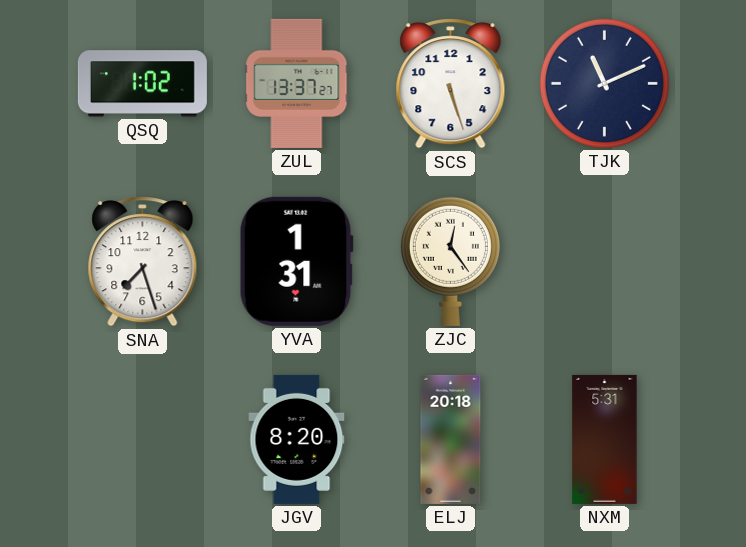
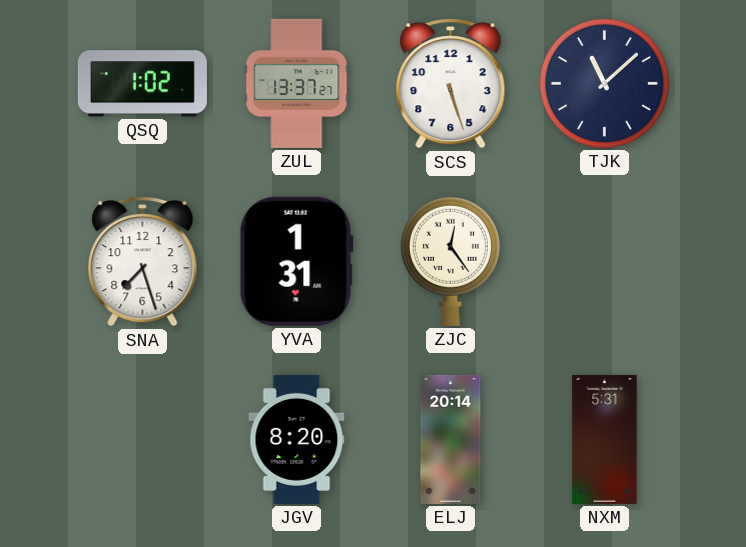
TJK: 11:11 -> 11:08
ELJ: 20:18 -> 20:14
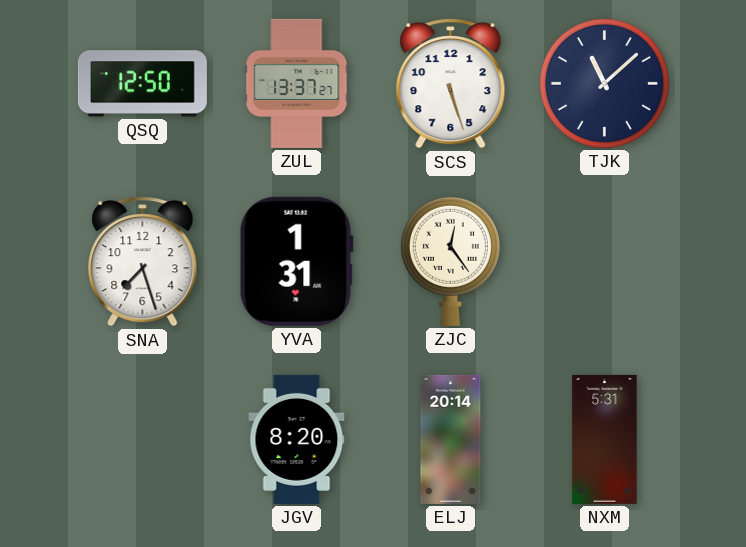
QSQ: 1:02 -> 12:50
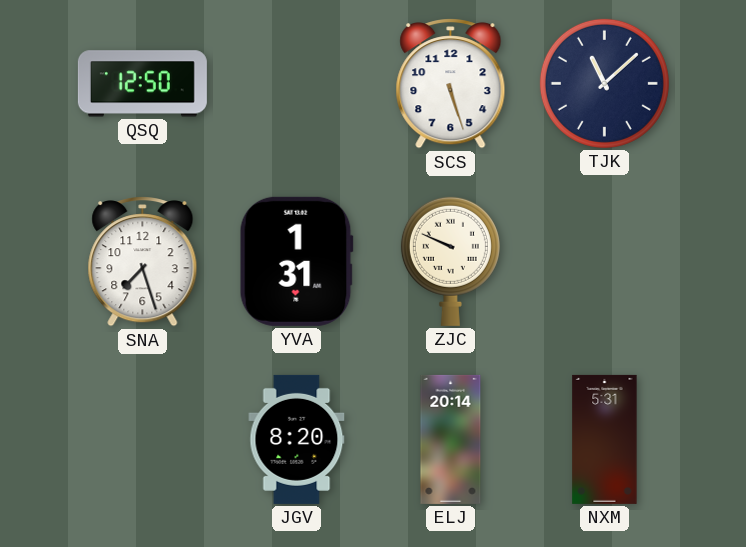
ZUL: 13:37 -> none
ZJC: 12:24 -> 9:49
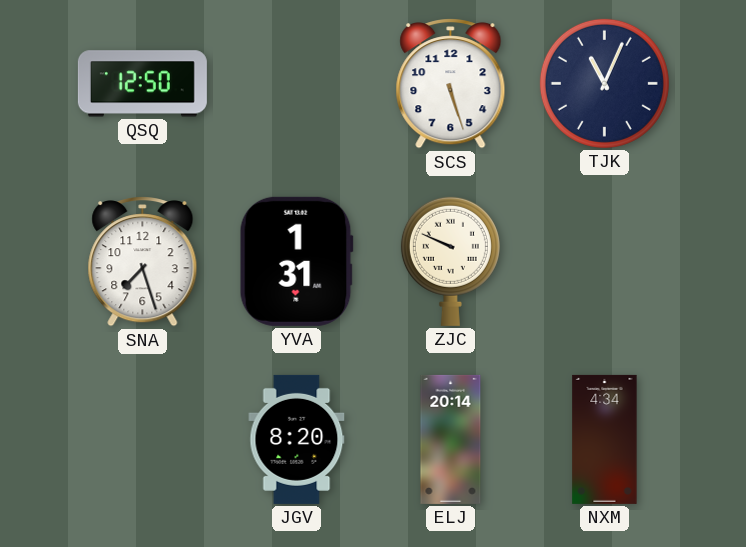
TJK: 11:08 -> 11:04
NXM: 5:31 -> 4:34
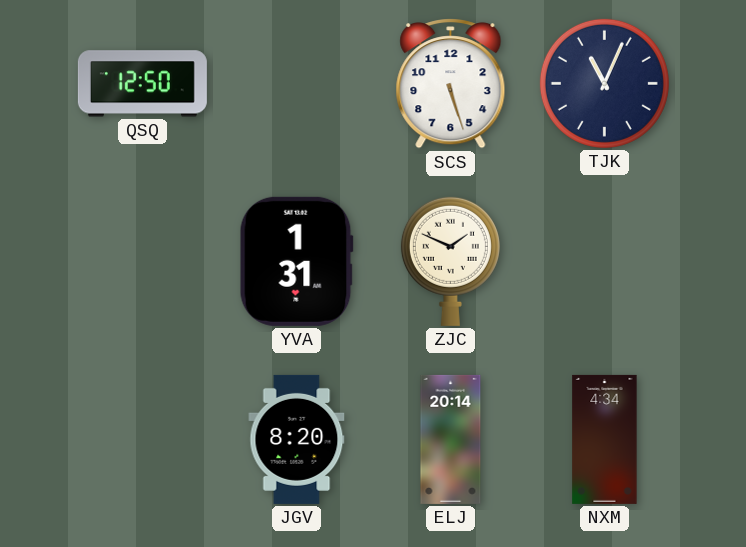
SNA: 7:27 -> none
ZJC: 9:49 -> 1:49
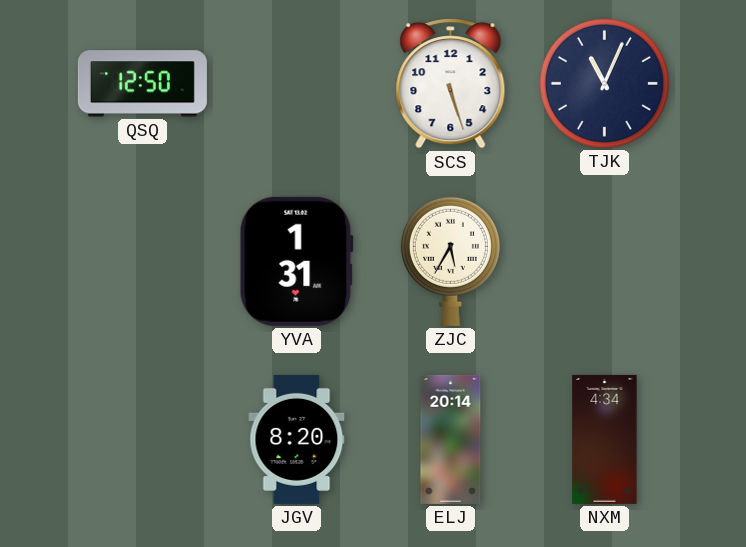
ZJC: 1:49 -> 5:35
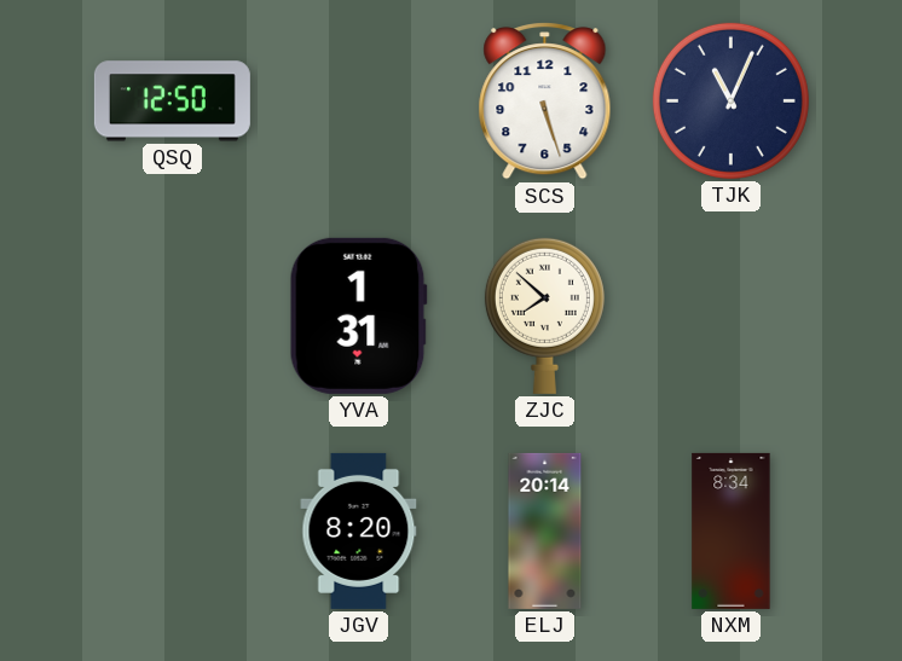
ZJC: 5:35 -> 7:52
NXM: 4:34 -> 8:34
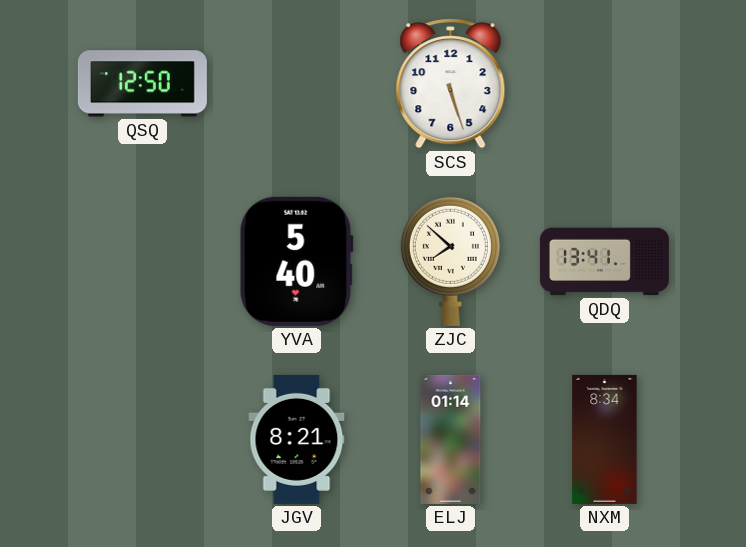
TJK: 11:04 -> none
YVA: 1:31 -> 5:40
QDQ: none -> 13:41
JGV: 8:20 -> 8:21
ELJ: 20:14 -> 01:14
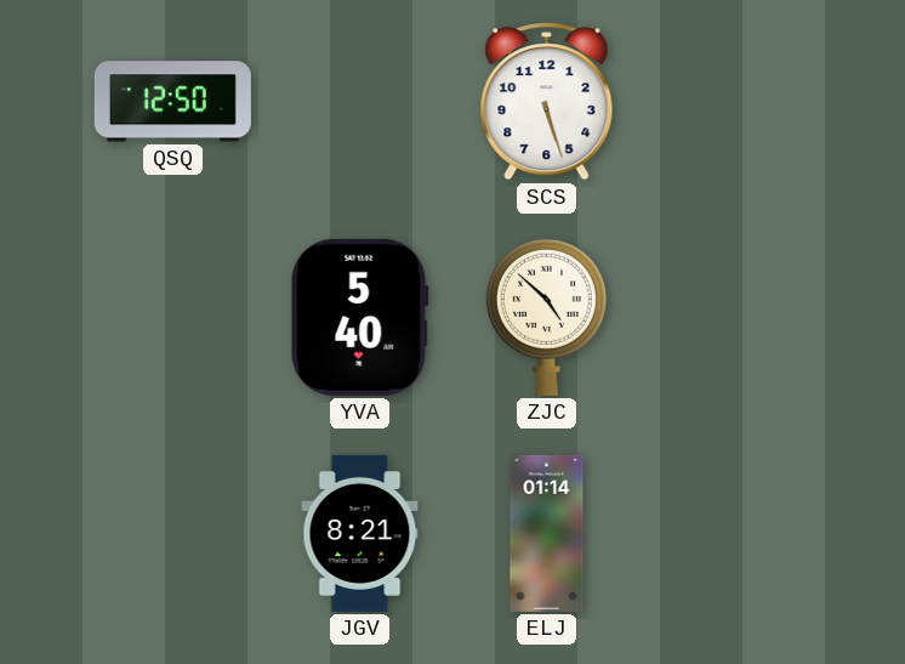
ZJC: 7:52 -> 4:52
QDQ: 13:41 -> none
NXM: 8:34 -> none
